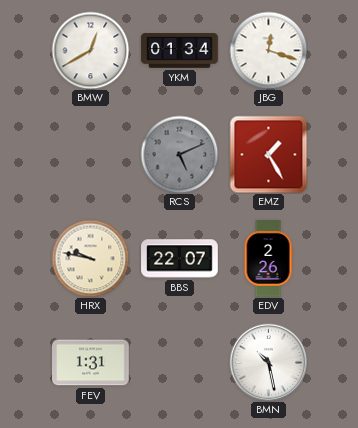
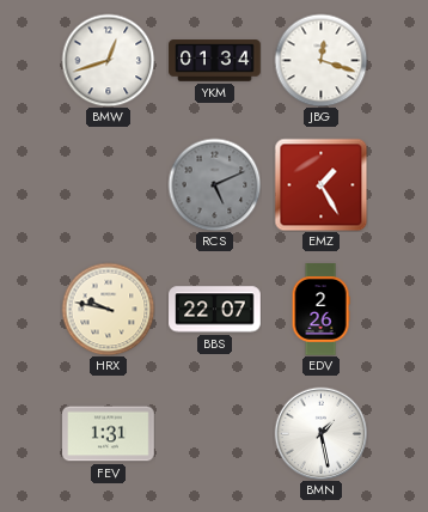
BMW: 12:40 -> 12:42
BMN: 10:28 -> 1:28
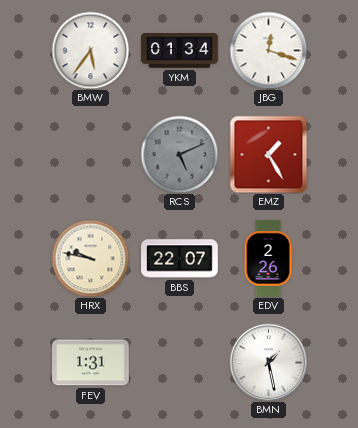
BMW: 12:42 -> 5:36
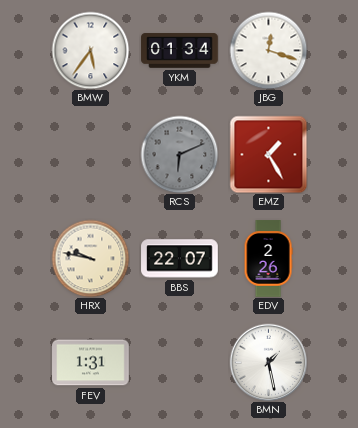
RCS: 5:11 -> 6:11
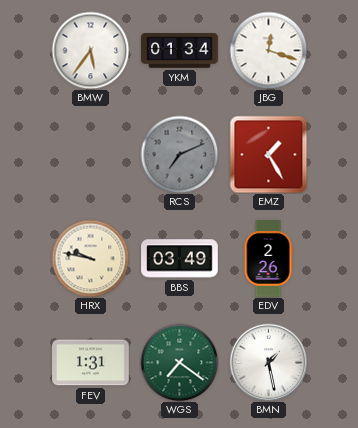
RCS: 6:11 -> 7:11
BBS: 22:07 -> 03:49
WGS: none -> 7:21
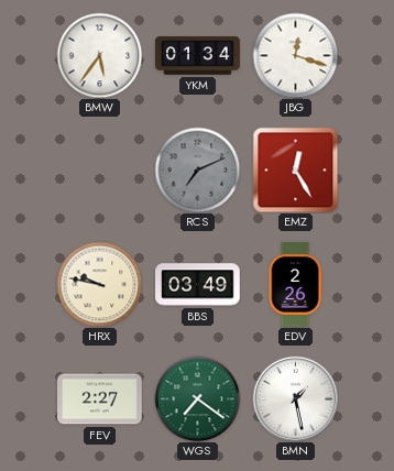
EMZ: 1:25 -> 12:25
FEV: 1:31 -> 2:27
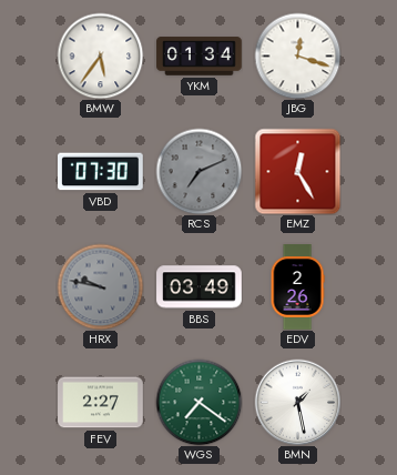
VBD: none -> 07:30
HRX dial: cream -> grey
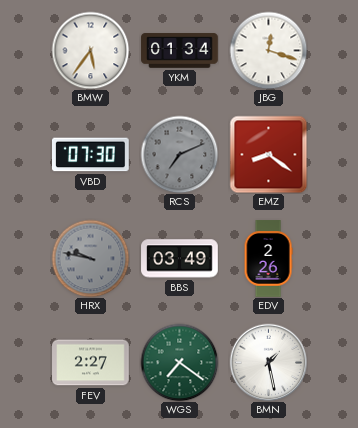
EMZ: 12:25 -> 8:21
